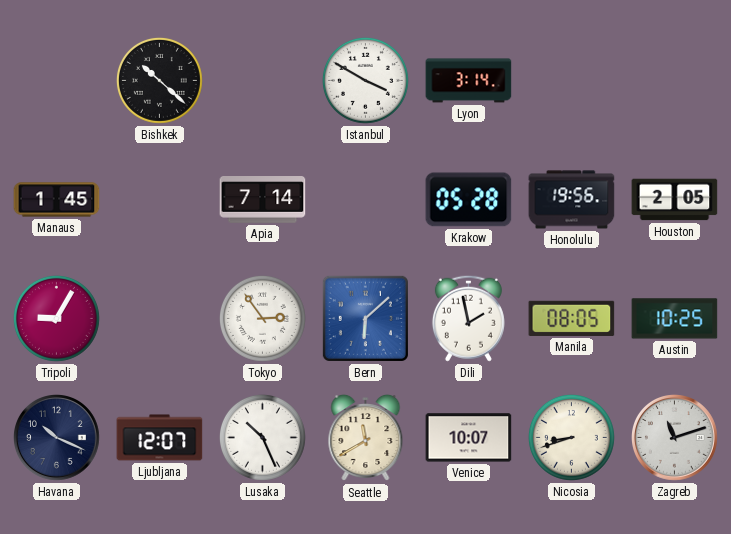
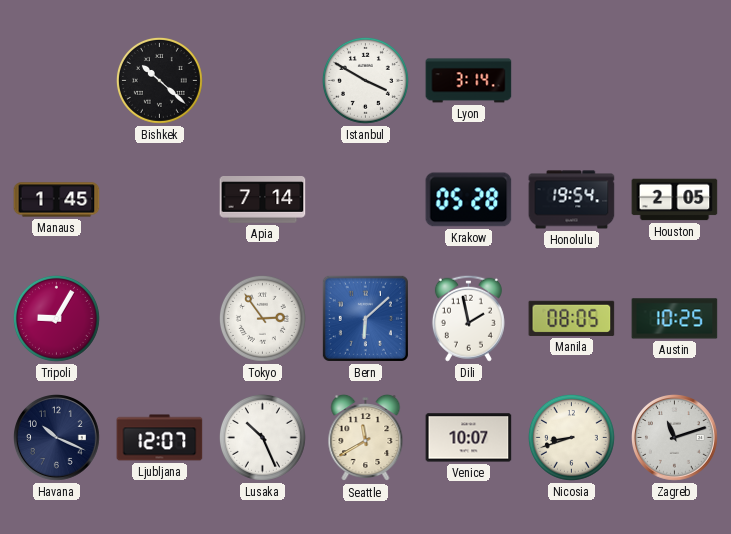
Honolulu: 19:56 -> 19:54
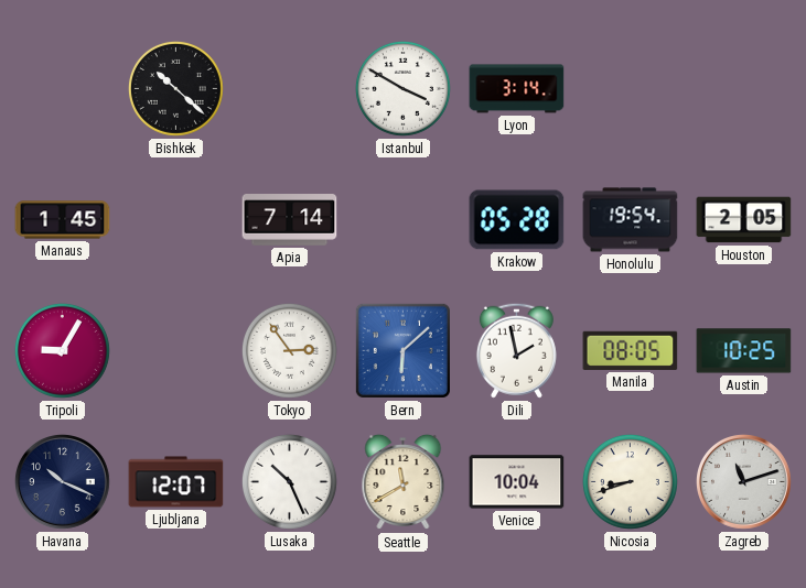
Venice: 10:07 -> 10:04
